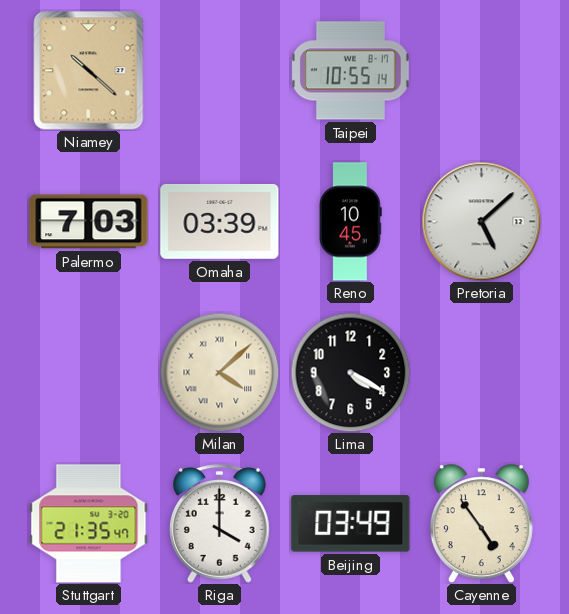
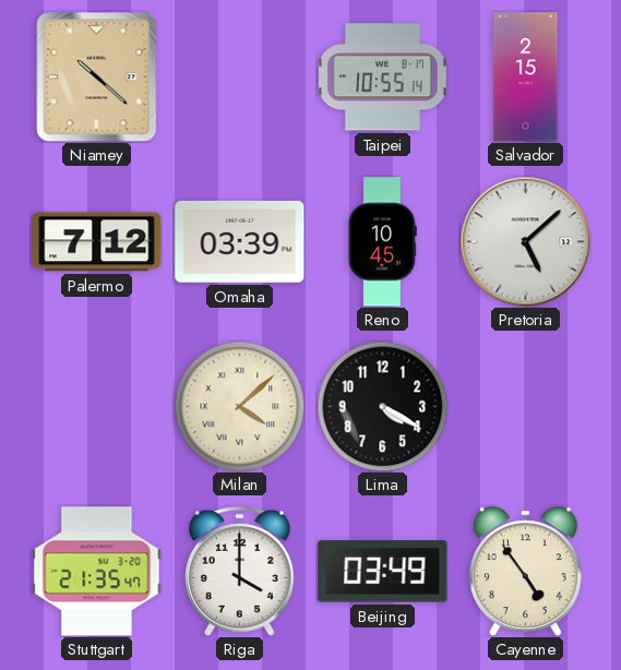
Salvador: none -> 2:15
Palermo: 7:03 -> 7:12
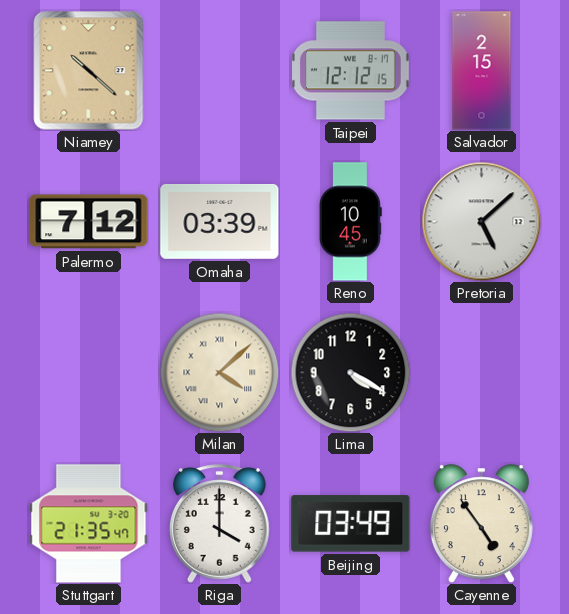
Taipei: 10:55 -> 12:12
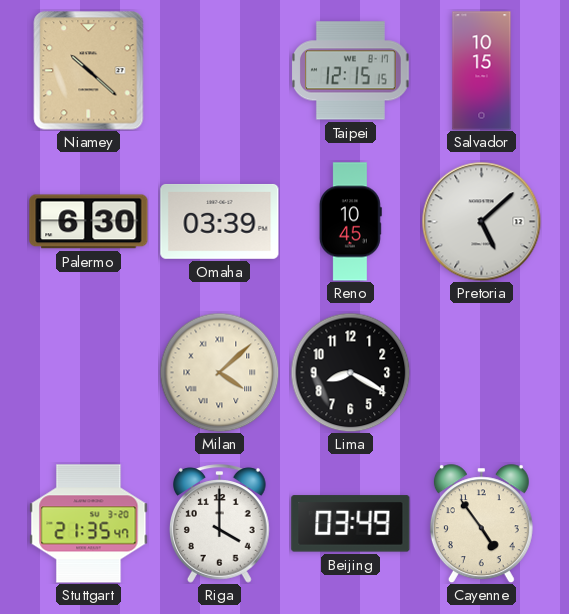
Taipei: 12:12 -> 12:15
Salvador: 2:15 -> 10:15
Palermo: 7:12 -> 6:30
Lima: 4:20 -> 8:20
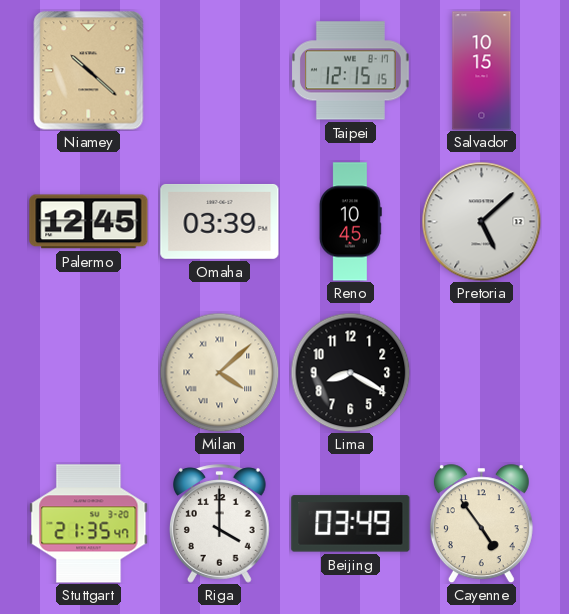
Palermo: 6:30 -> 12:45
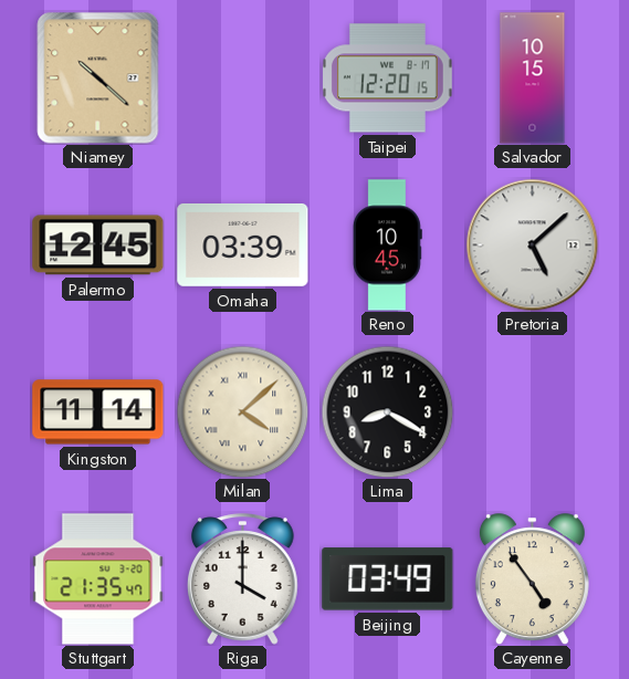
Taipei: 12:15 -> 12:20
Kingston: none -> 11:14
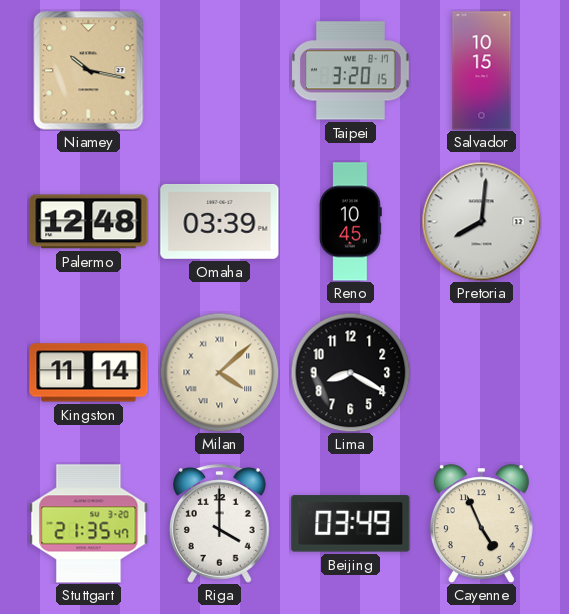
Niamey: 10:22 -> 10:17
Taipei: 12:20 -> 3:20
Palermo: 12:45 -> 12:48
Pretoria: 5:08 -> 8:01
Cayenne: 4:54 -> 4:56
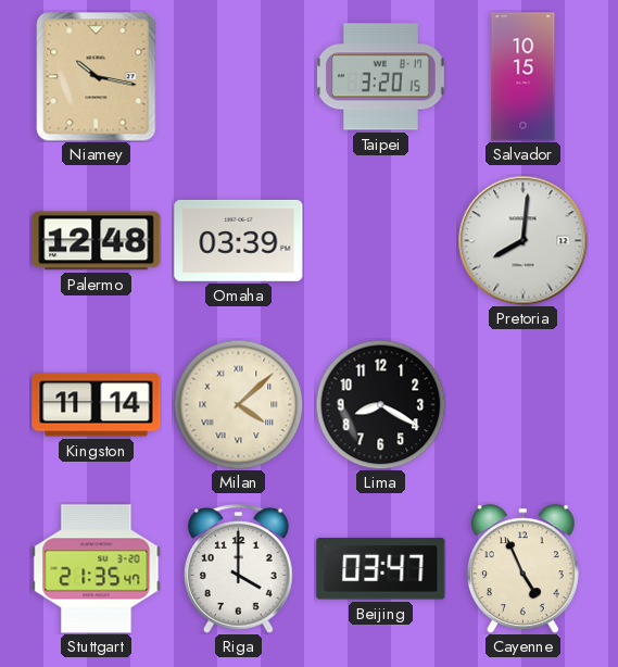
Reno: 10:45 -> none
Beijing: 03:49 -> 03:47
